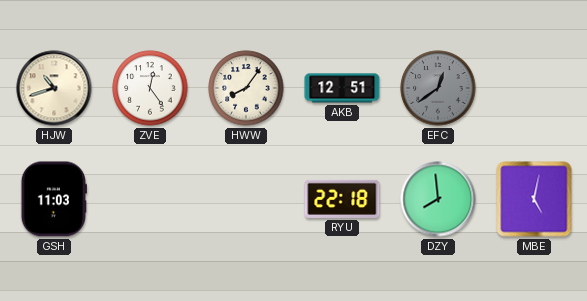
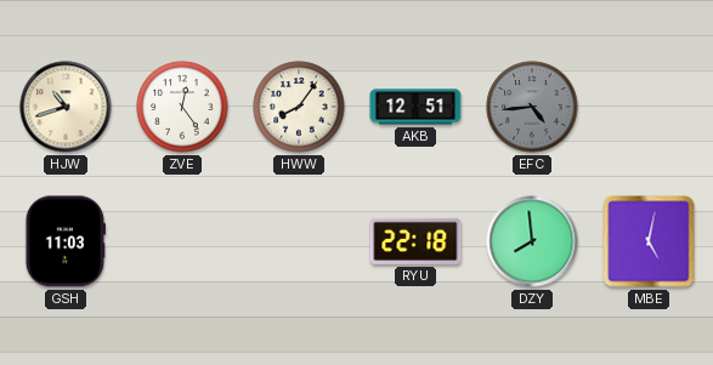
EFC: 12:39 -> 4:44
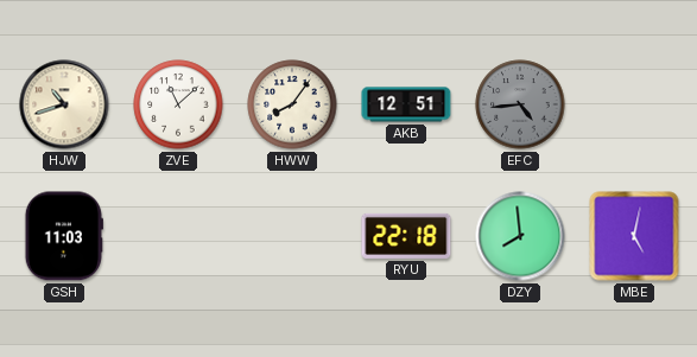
ZVE: 12:24 -> 11:08
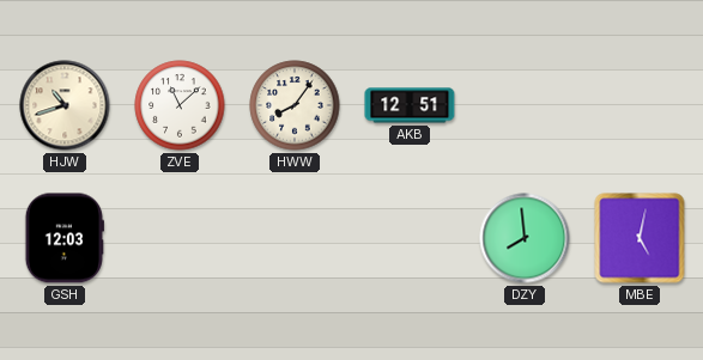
EFC: 4:44 -> none
GSH: 11:03 -> 12:03
RYU: 22:18 -> none
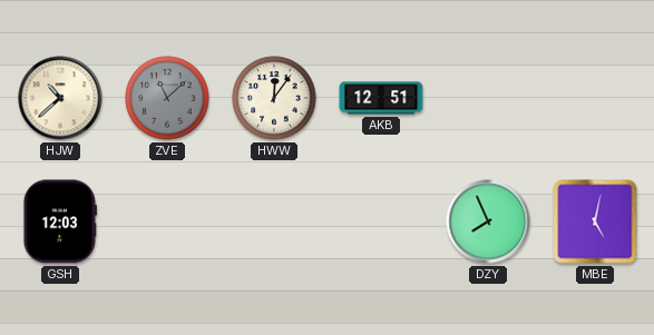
HJW: 10:42 -> 10:38
ZVE dial: white -> grey
HWW: 8:06 -> 12:06
DZY: 7:59 -> 7:56
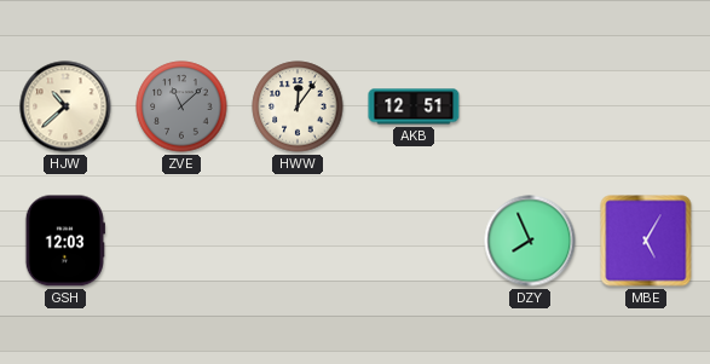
MBE: 5:02 -> 5:05
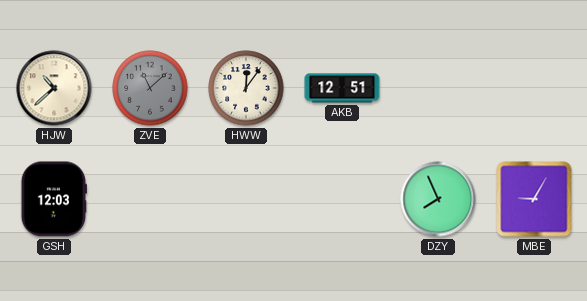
MBE: 5:05 -> 9:05
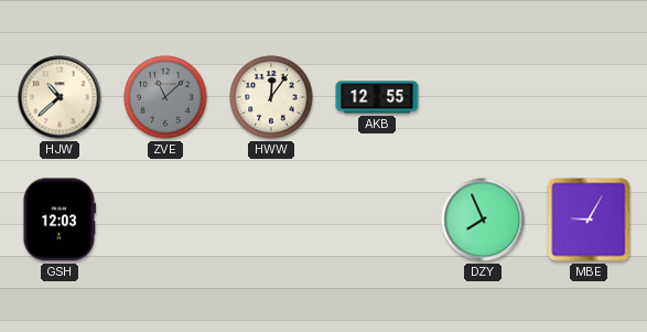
AKB: 12:51 -> 12:55
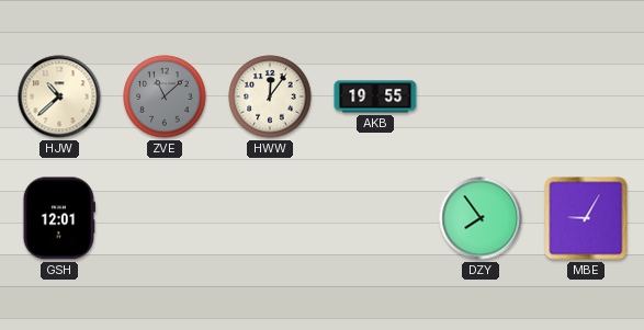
AKB: 12:55 -> 19:55
GSH: 12:03 -> 12:01
DZY: 7:56 -> 7:54
